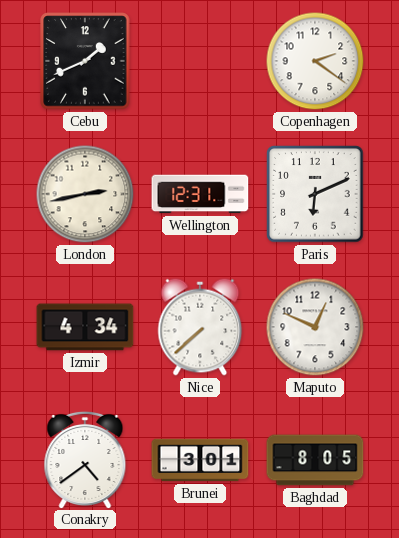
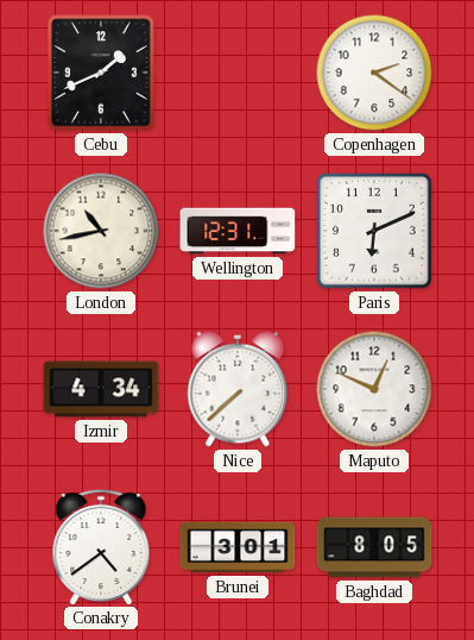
London: 2:43 -> 10:43
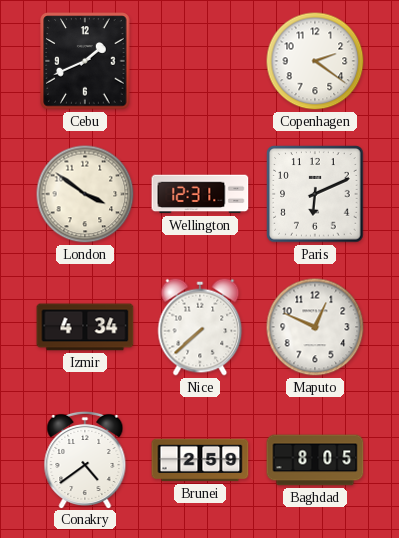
London: 10:43 -> 3:51
Brunei: 3:01 -> 2:59
